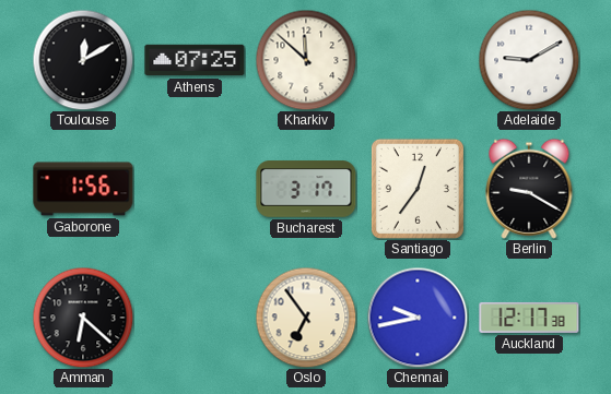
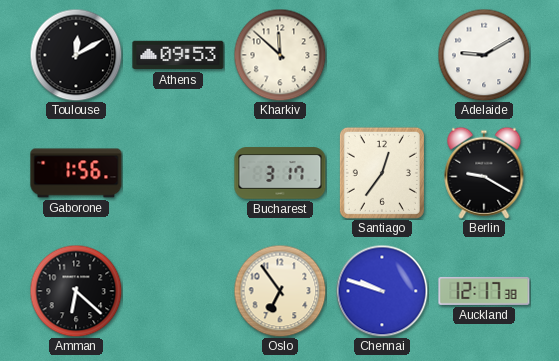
Athens: 07:25 -> 09:53
Chennai: 9:43 -> 9:48
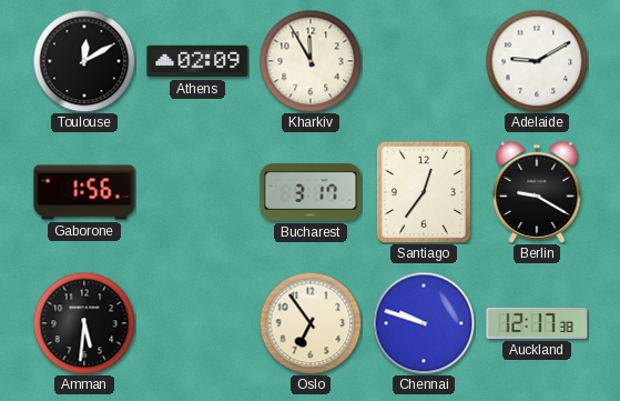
Athens: 09:53 -> 02:09
Kharkiv: 11:52 -> 11:55
Amman: 6:22 -> 5:31
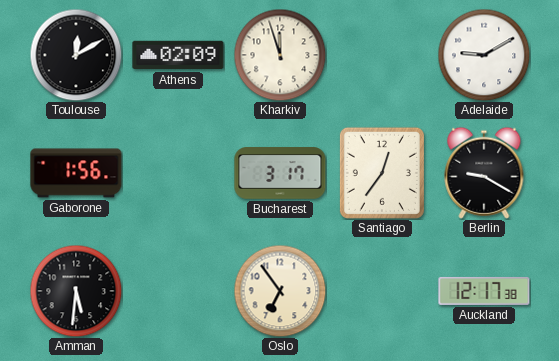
Kharkiv: 11:55 -> 11:57
Chennai: 9:48 -> none
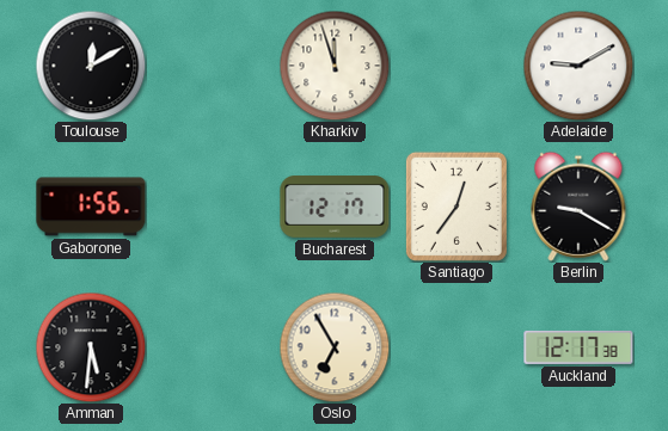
Athens: 02:09 -> none
Bucharest: 3:17 -> 12:17
Oslo: 6:54 -> 6:55
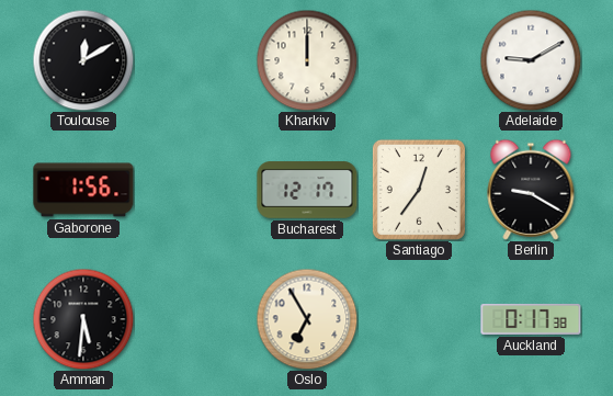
Kharkiv: 11:57 -> 12:00
Auckland: 12:17 -> 0:17
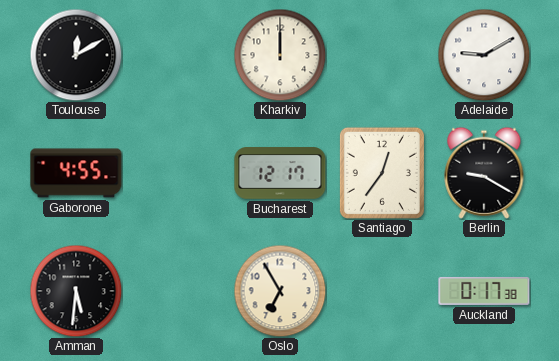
Gaborone: 1:56 -> 4:55
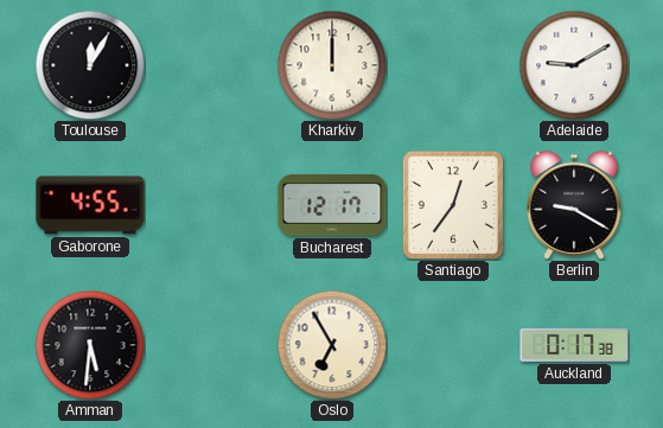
Toulouse: 12:10 -> 12:05
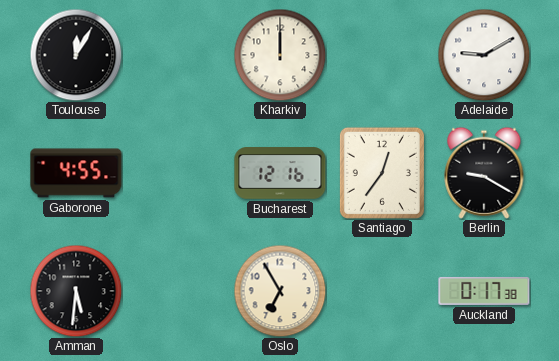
Bucharest: 12:17 -> 12:16
